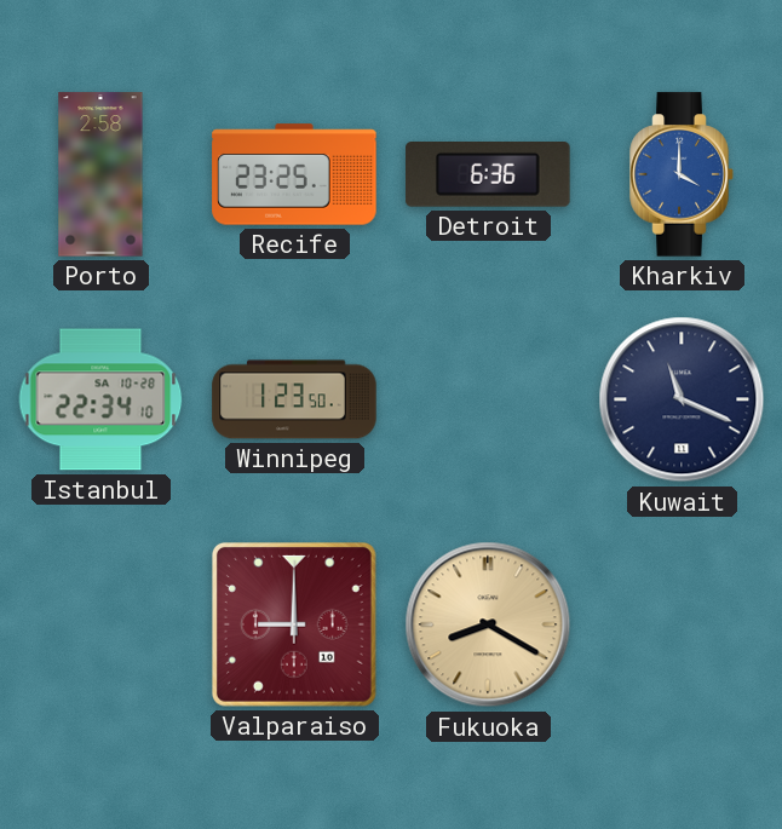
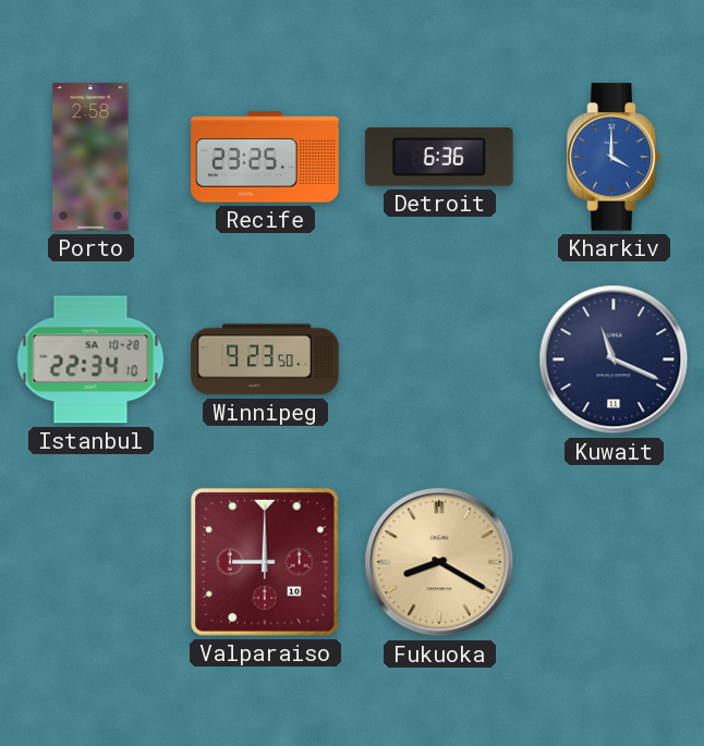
Winnipeg: 1:23 -> 9:23
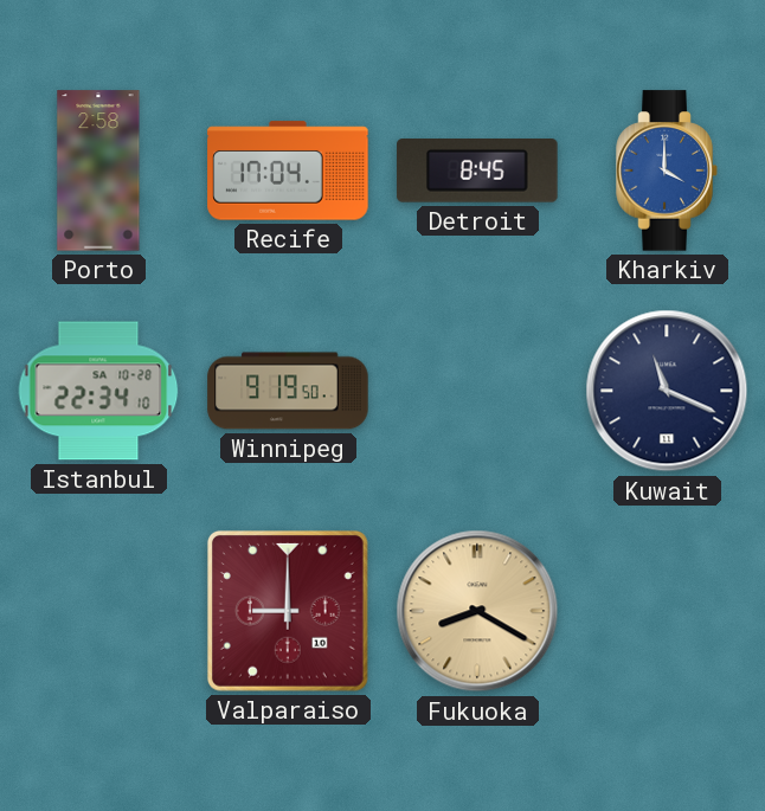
Recife: 23:25 -> 17:04
Detroit: 6:36 -> 8:45
Winnipeg: 9:23 -> 9:19
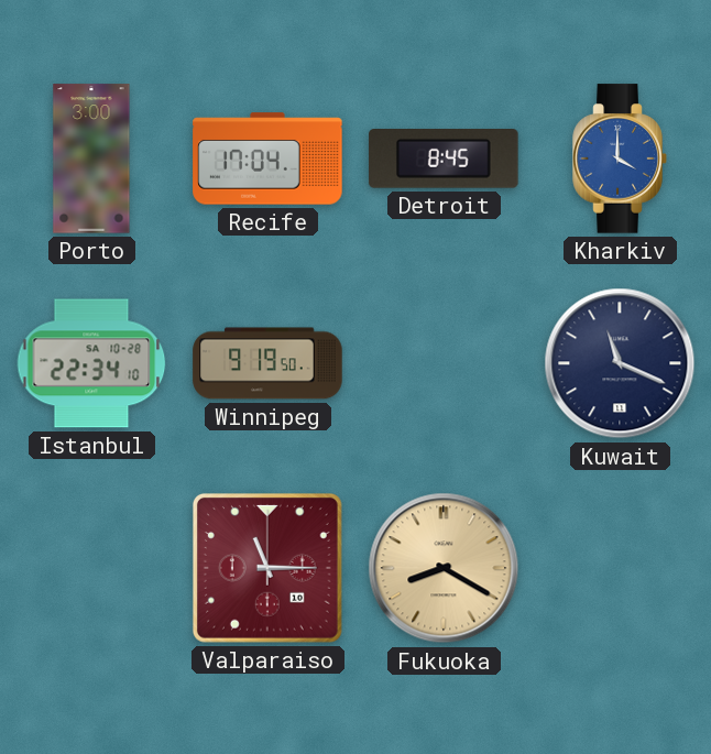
Porto: 2:58 -> 3:00
Valparaiso: 9:00 -> 11:15
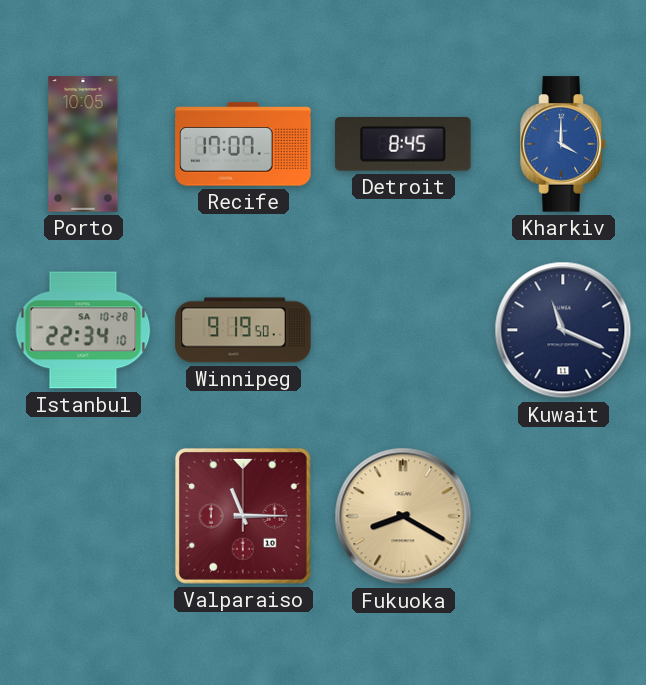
Porto: 3:00 -> 10:05
Recife: 17:04 -> 17:07
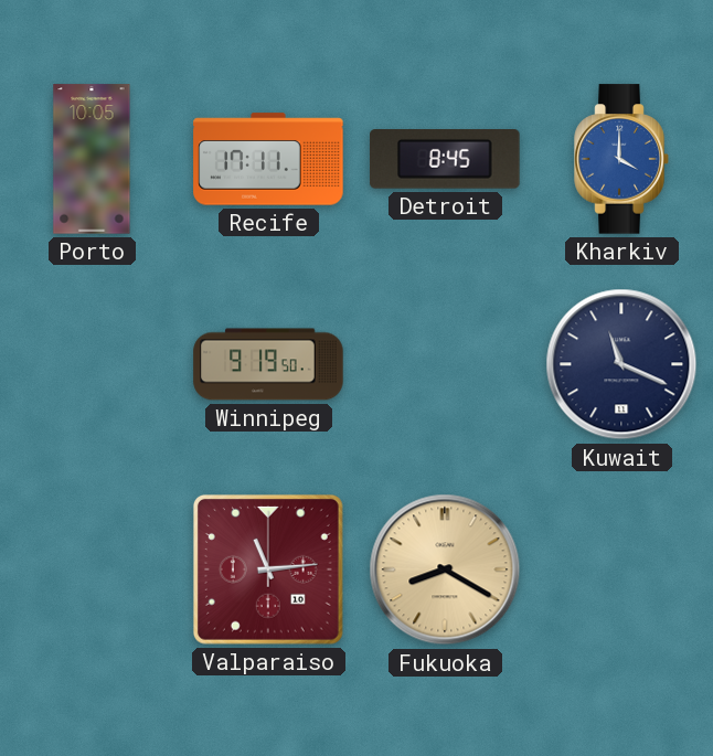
Recife: 17:07 -> 17:11
Istanbul: 22:34 -> none
Valparaiso: 11:15 -> 11:14
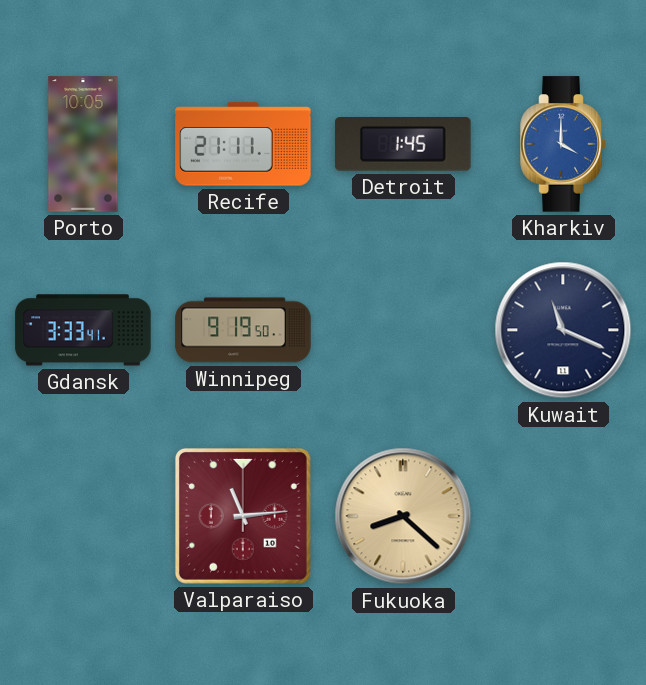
Recife: 17:11 -> 21:11
Detroit: 8:45 -> 1:45
Gdansk: none -> 3:33
Fukuoka: 8:20 -> 8:22
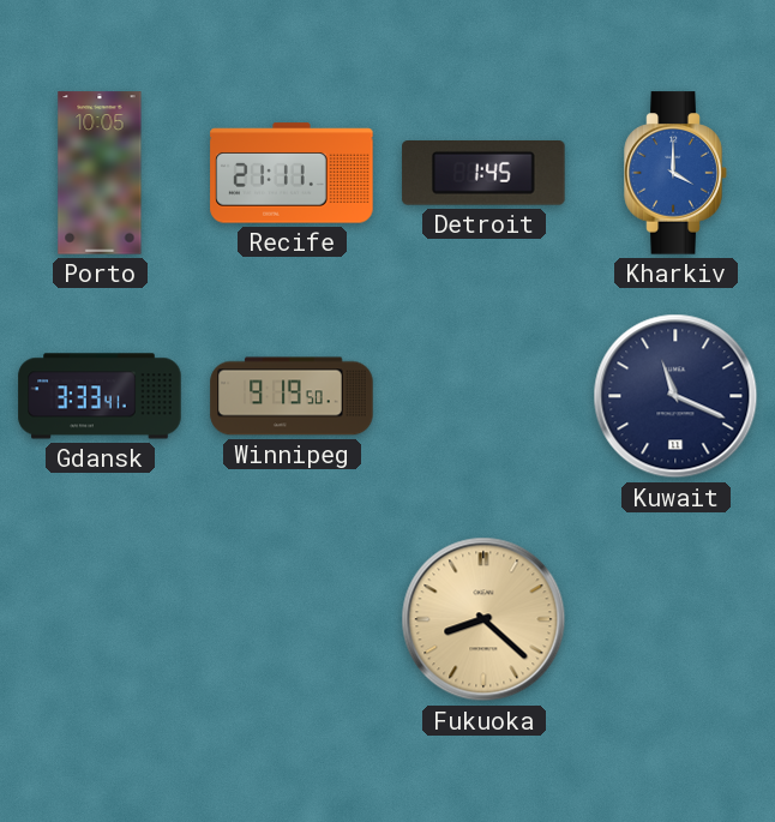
Valparaiso: 11:14 -> none
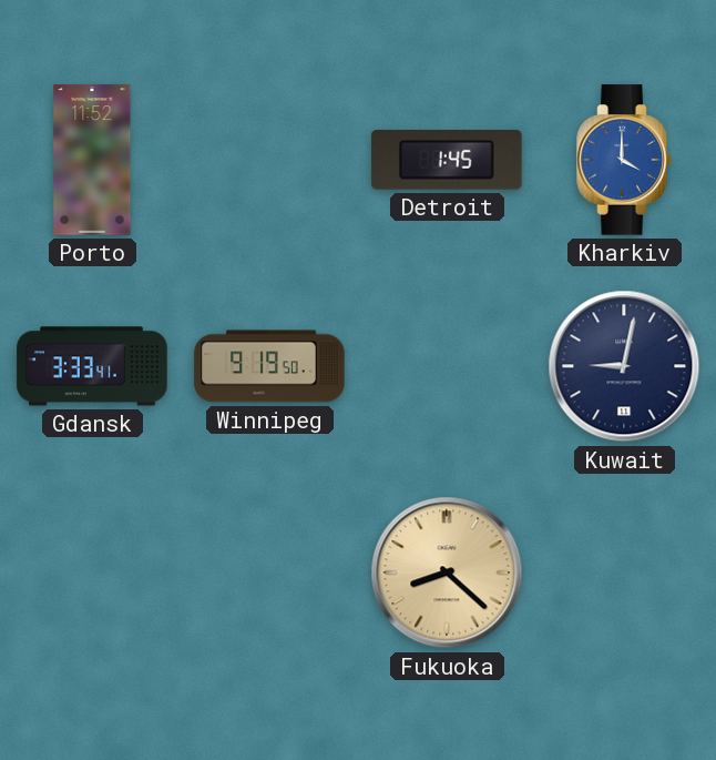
Porto: 10:05 -> 11:52
Recife: 21:11 -> none
Kuwait: 11:19 -> 9:02
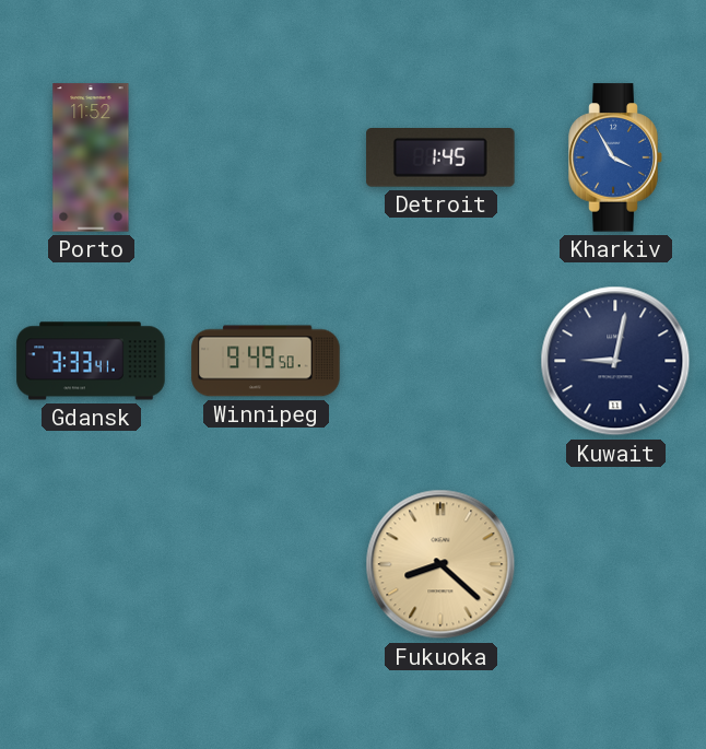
Kharkiv: 4:00 -> 3:55
Winnipeg: 9:19 -> 9:49
